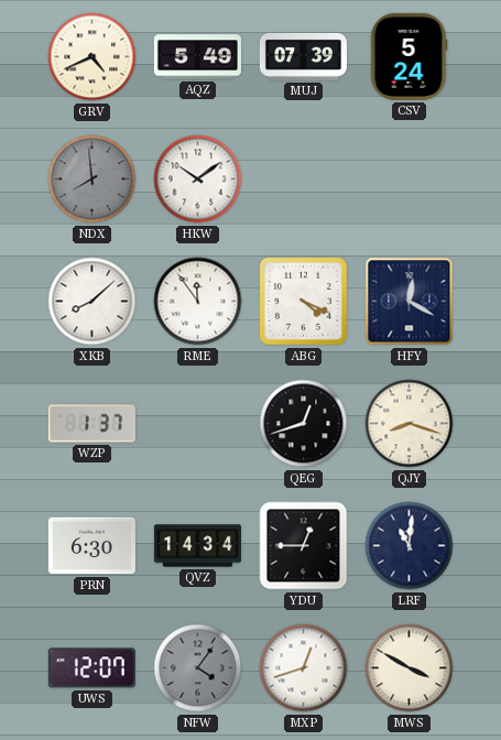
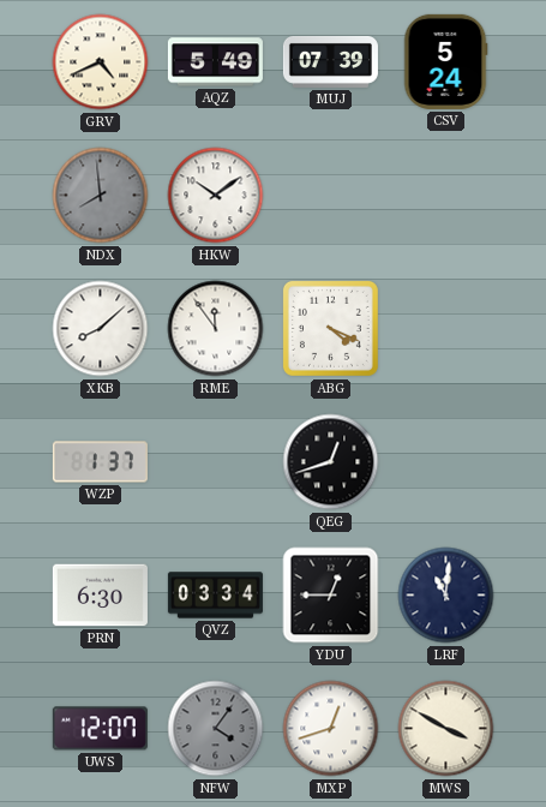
HFY: 12:20 -> none
QJY: 8:18 -> none
QVZ: 14:34 -> 03:34
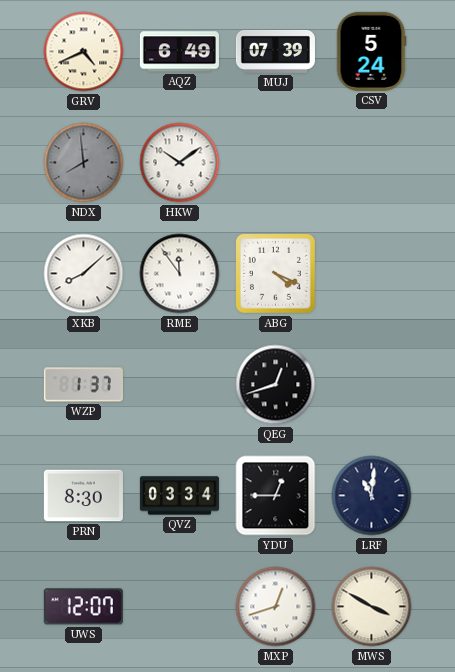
AQZ: 5:49 -> 6:49
PRN: 6:30 -> 8:30
NFW: 4:06 -> none
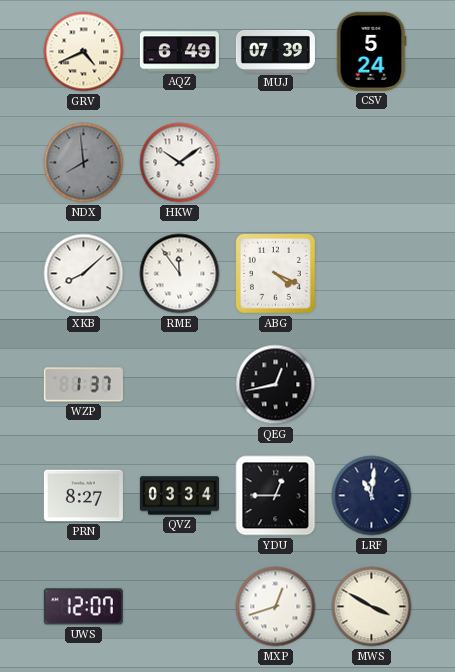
QEG: 12:42 -> 12:43
PRN: 8:30 -> 8:27
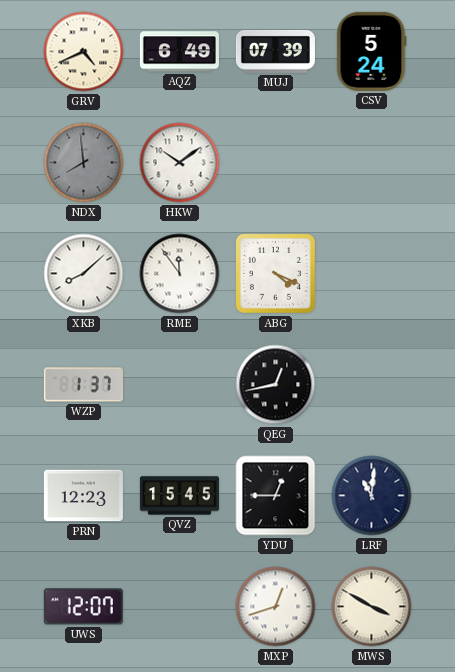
PRN: 8:27 -> 12:23
QVZ: 03:34 -> 15:45
